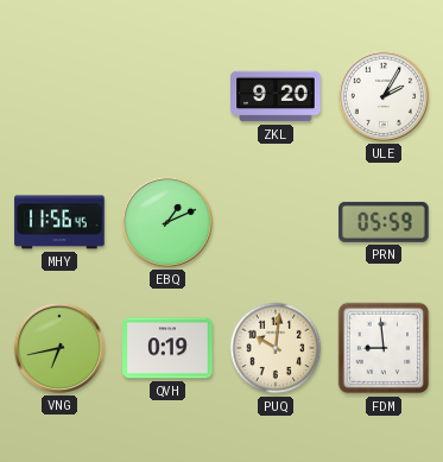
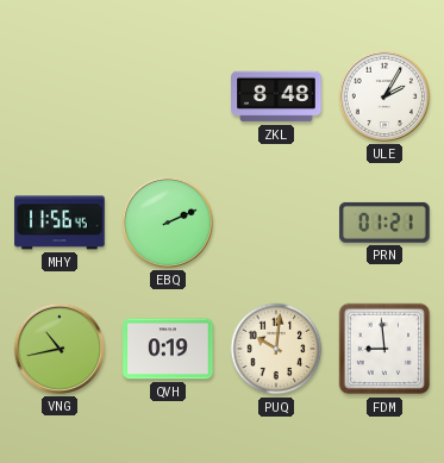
ZKL: 9:20 -> 8:48
EBQ: 1:11 -> 2:11
PRN: 05:59 -> 01:21
VNG: 6:43 -> 10:43
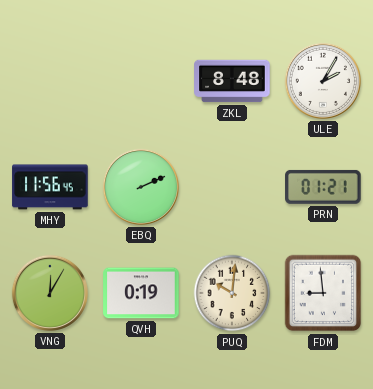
VNG: 10:43 -> 12:05
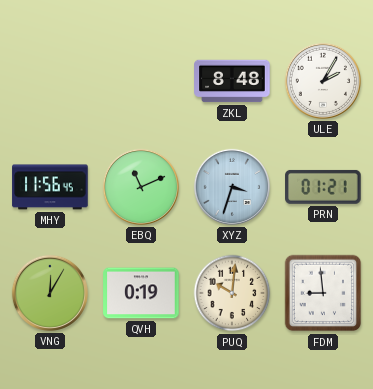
EBQ: 2:11 -> 11:11
XYZ: none -> 3:33
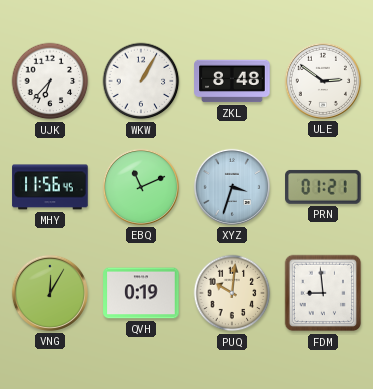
UJK: none -> 6:37
WKW: none -> 1:05
ULE: 2:05 -> 2:51
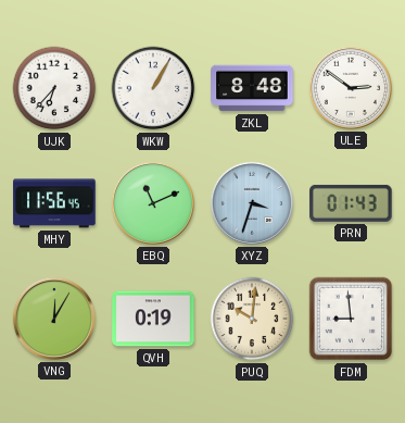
PRN: 01:21 -> 01:43
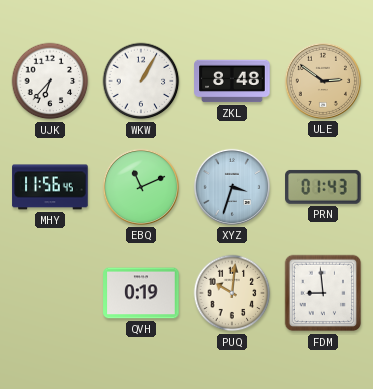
ULE dial: white -> champagne
VNG: 12:05 -> none
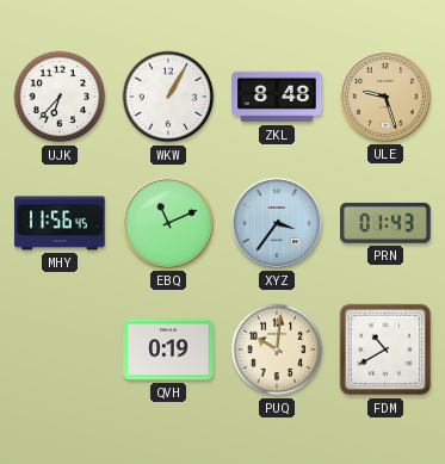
ULE: 2:51 -> 9:27
XYZ: 3:33 -> 3:36
FDM: 8:59 -> 10:40
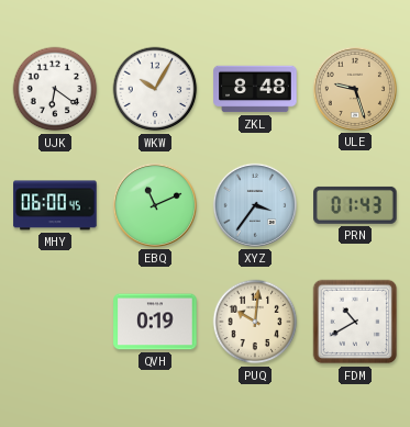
UJK: 6:37 -> 6:21
WKW: 1:05 -> 10:05
MHY: 11:56 -> 06:00
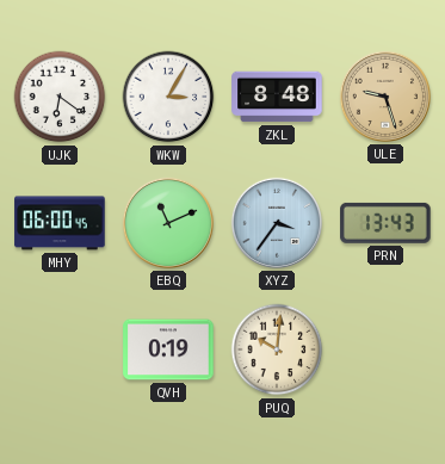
WKW: 10:05 -> 3:05
PRN: 01:43 -> 13:43
FDM: 10:40 -> none
